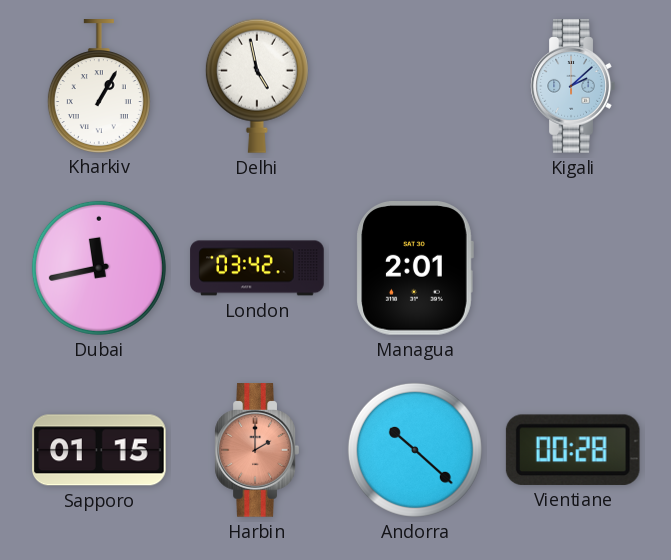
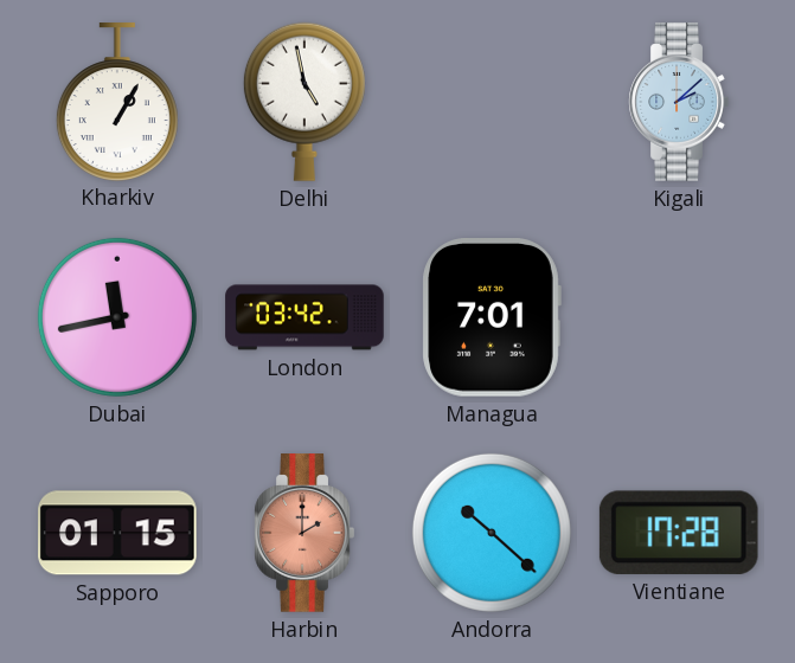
Managua: 2:01 -> 7:01
Vientiane: 00:28 -> 17:28
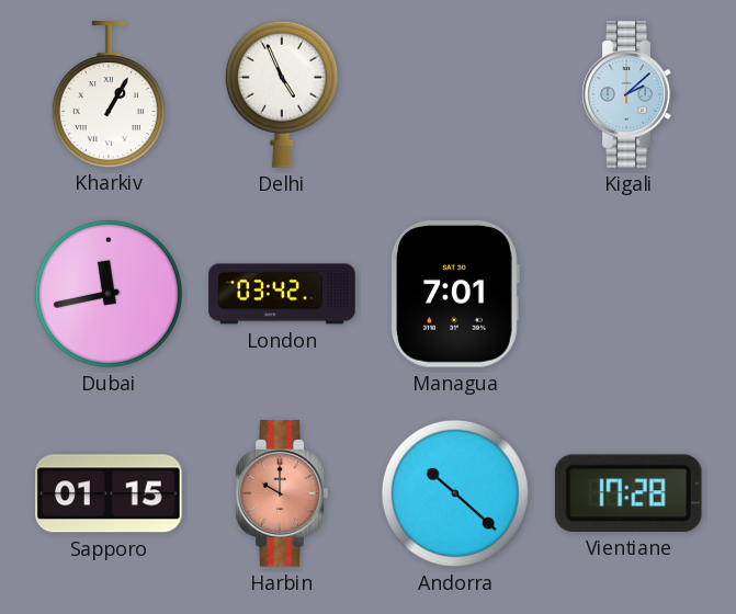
Delhi: 4:58 -> 4:56
Harbin: 2:00 -> 10:00
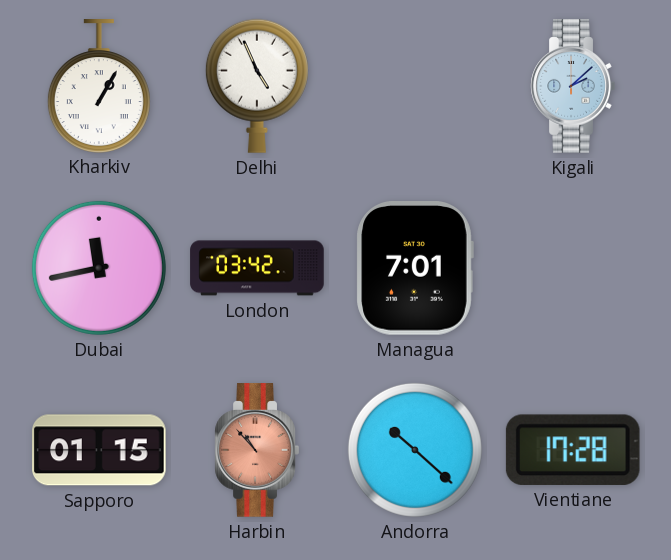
Harbin: 10:00 -> 10:53
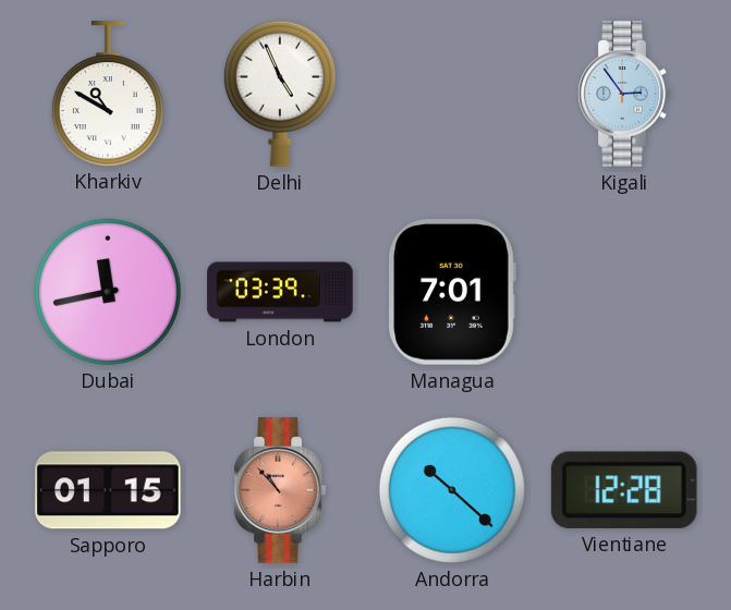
Kharkiv: 1:05 -> 10:50
Kigali: 2:08 -> 2:54
London: 03:42 -> 03:39
Vientiane: 17:28 -> 12:28
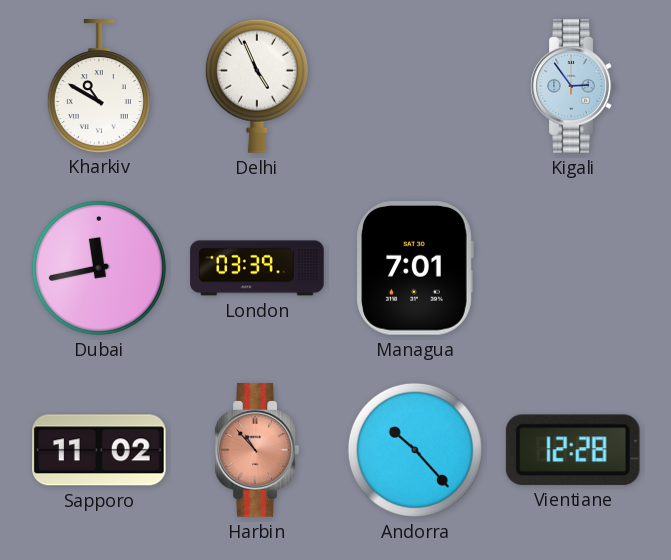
Sapporo: 01:15 -> 11:02
Andorra: 10:22 -> 10:23
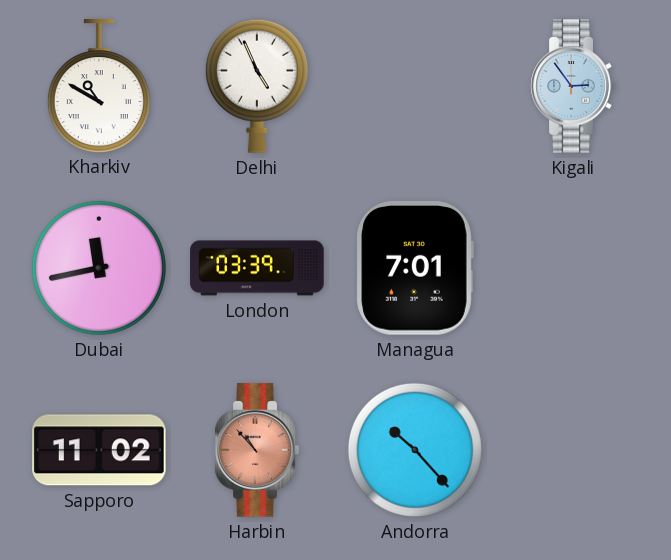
Vientiane: 12:28 -> none
